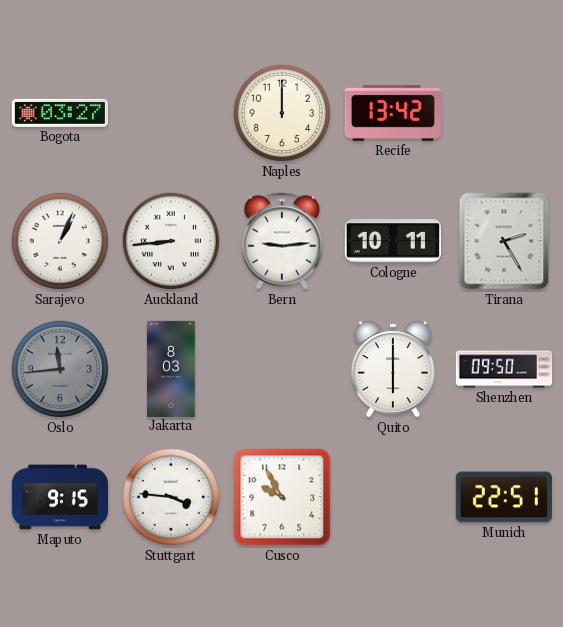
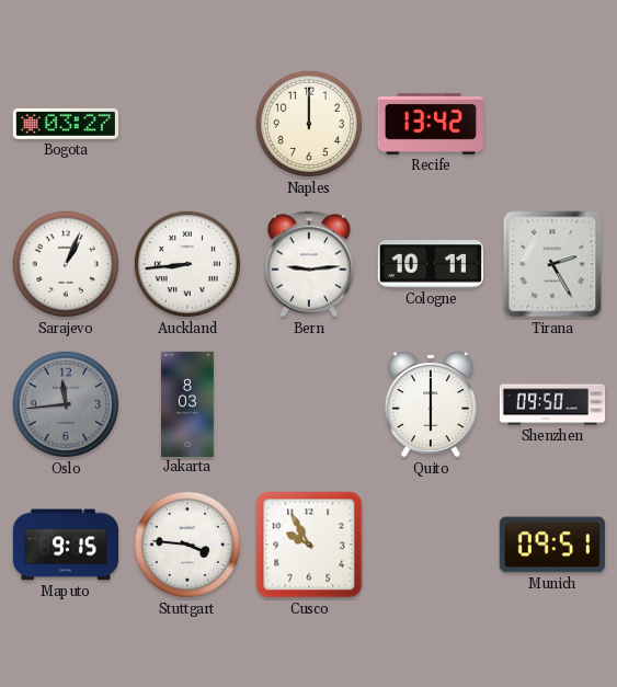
Munich: 22:51 -> 09:51
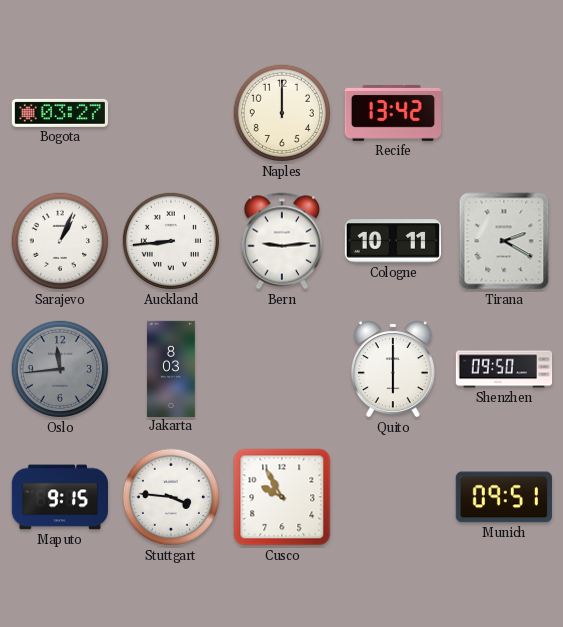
Tirana: 2:25 -> 2:20
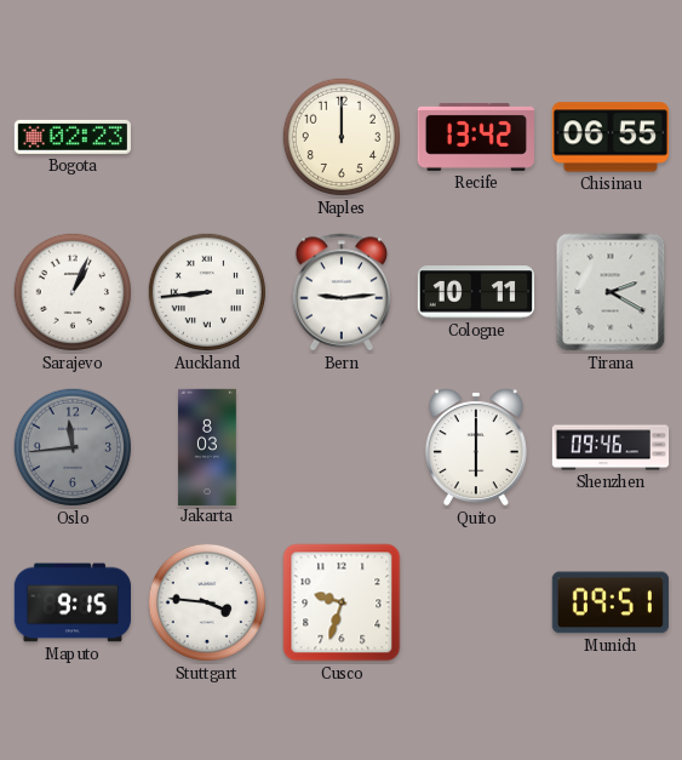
Bogota: 03:27 -> 02:23
Chisinau: none -> 06:55
Shenzhen: 09:50 -> 09:46
Cusco: 9:55 -> 9:33
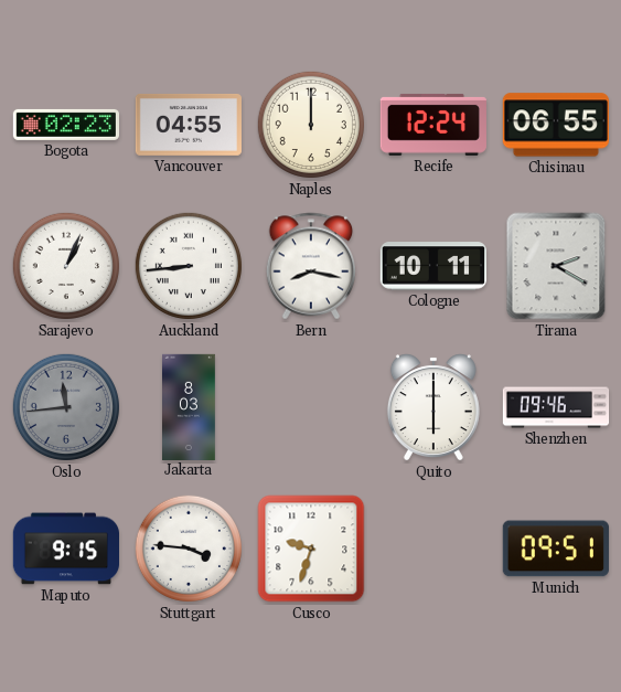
Vancouver: none -> 04:55
Recife: 13:42 -> 12:24
Bern: 9:14 -> 8:17
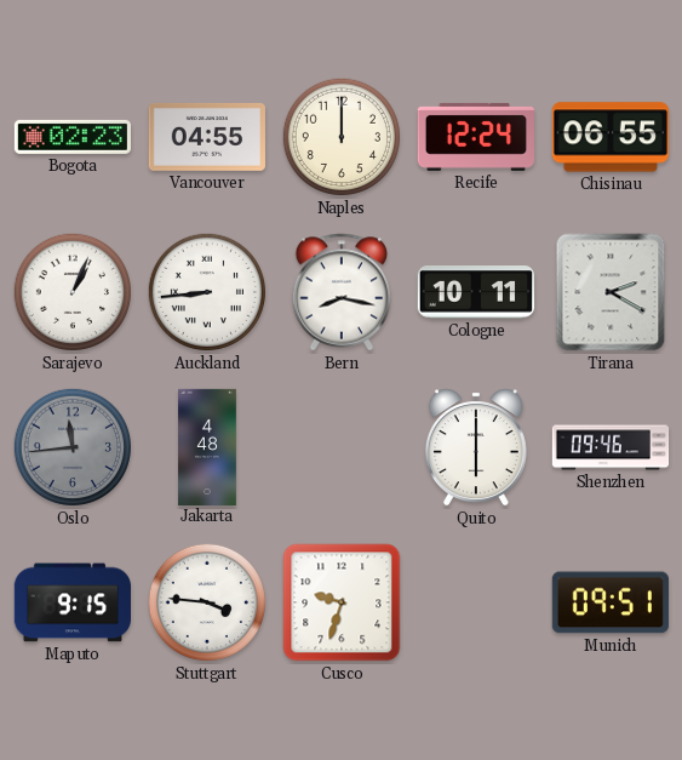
Jakarta: 8:03 -> 4:48
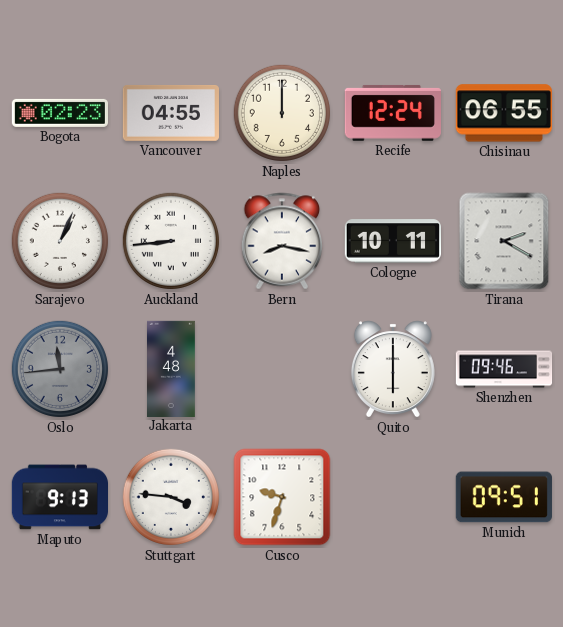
Maputo: 9:15 -> 9:13
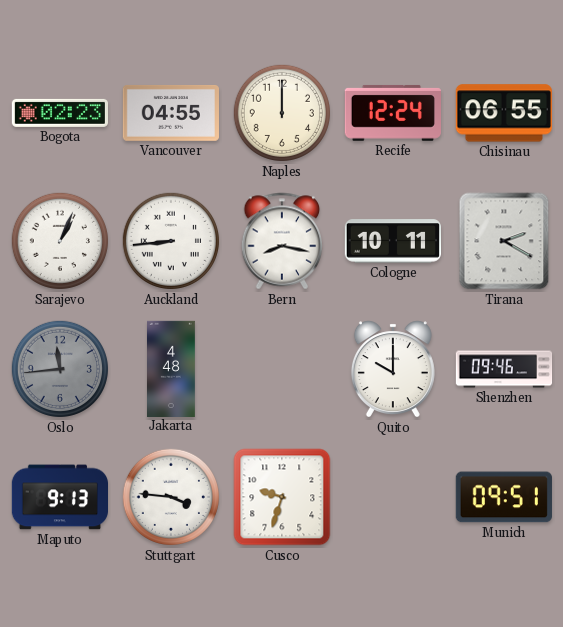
Quito: 6:00 -> 10:00
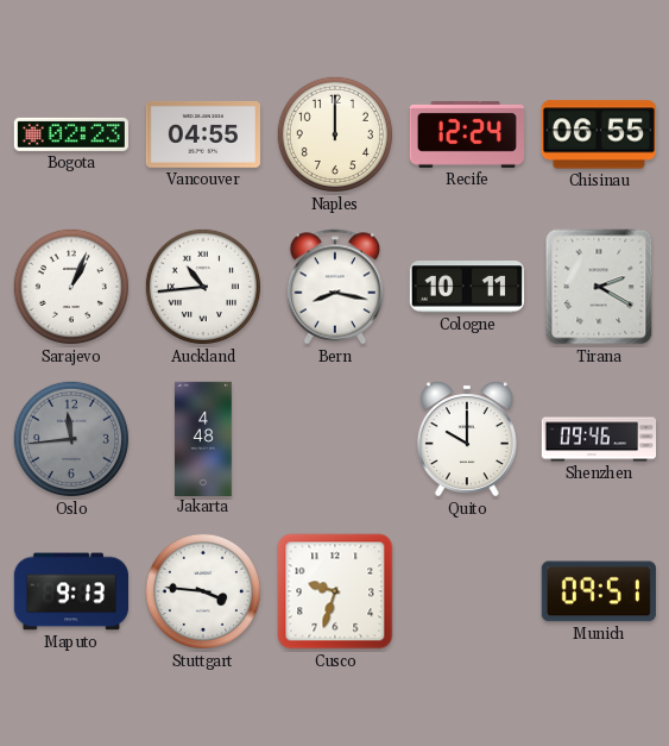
Auckland: 8:44 -> 10:44
